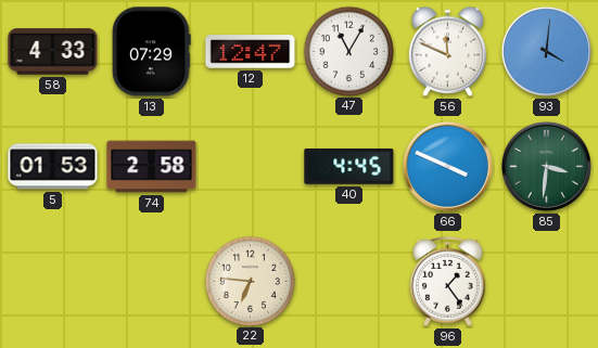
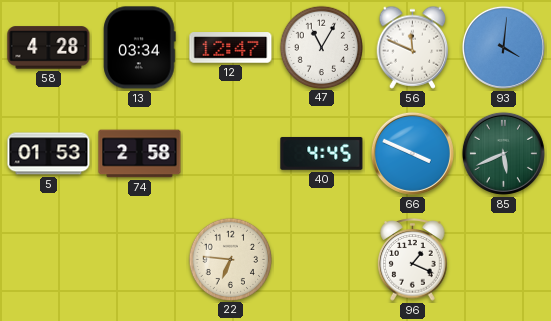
58: 4:33 -> 4:28
13: 07:29 -> 03:34
85: 3:31 -> 5:41
96: 1:24 -> 1:19
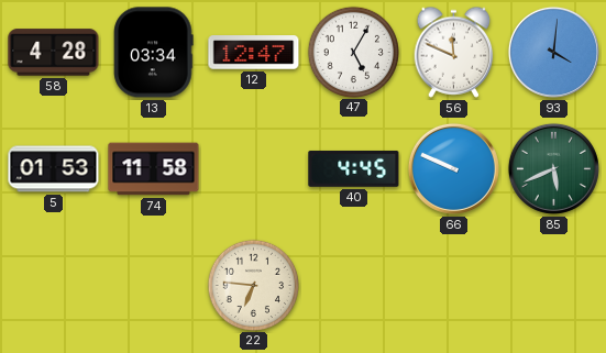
47: 11:05 -> 5:05
74: 2:58 -> 11:58
66: 3:49 -> 9:49
96: 1:19 -> none
